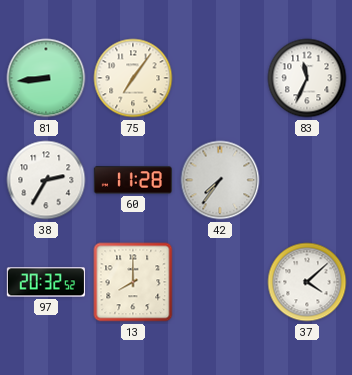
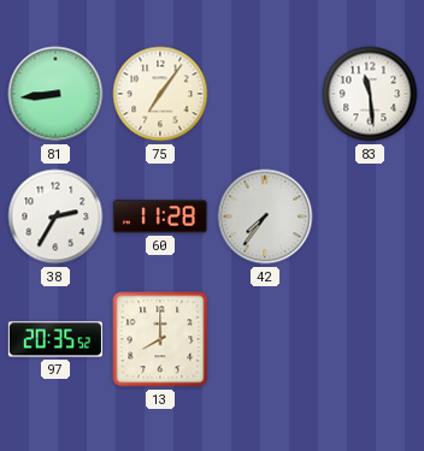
83: 11:34 -> 11:29
97: 20:32 -> 20:35
37: 4:08 -> none
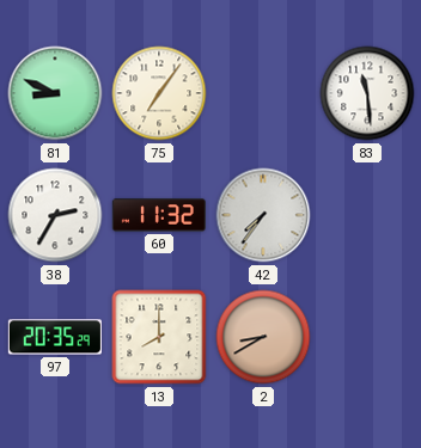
81: 8:44 -> 8:49
60: 11:28 -> 11:32
97: 20:35:52 -> 20:35:29
2: none -> 8:40
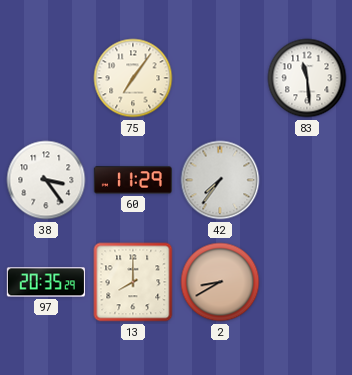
81: 8:49 -> none
38: 2:35 -> 3:24
60: 11:32 -> 11:29
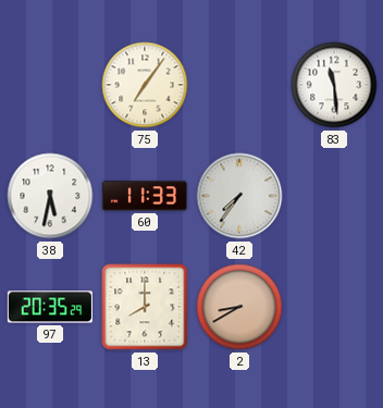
38: 3:24 -> 5:32
60: 11:29 -> 11:33
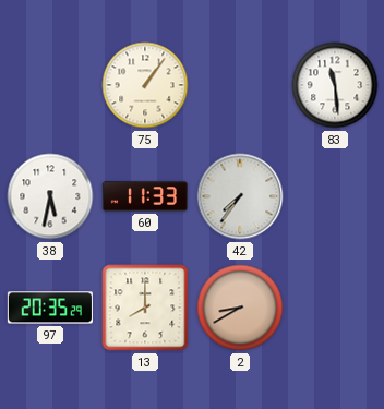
75: 7:06 -> 1:06
